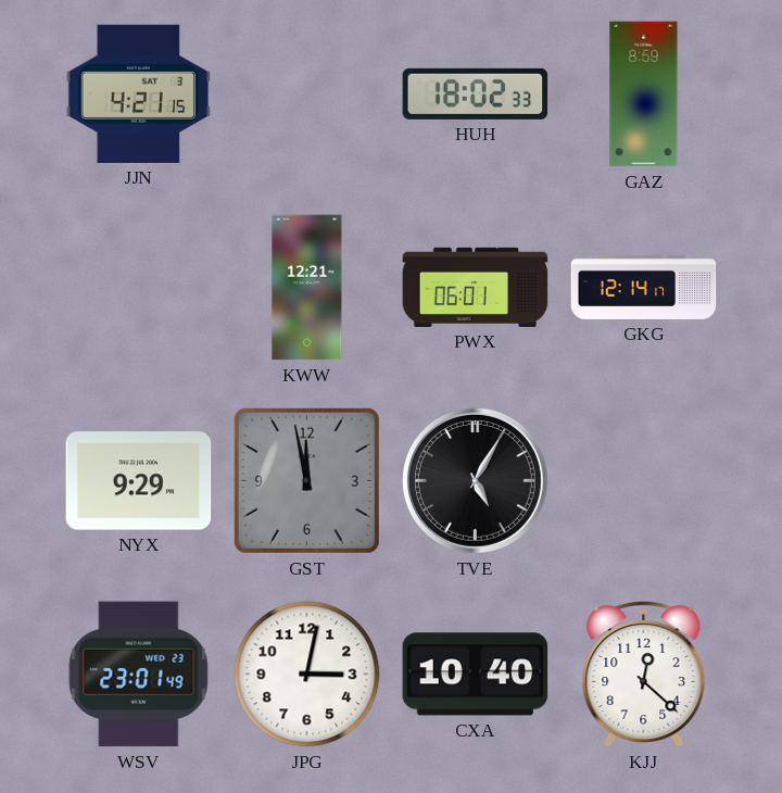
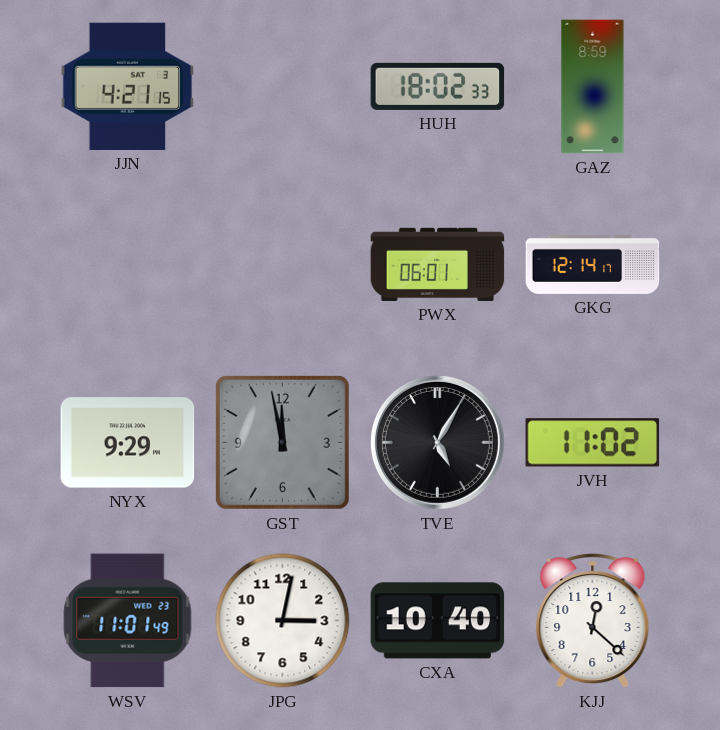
KWW: 12:21 -> none
JVH: none -> 11:02
WSV: 23:01 -> 11:01
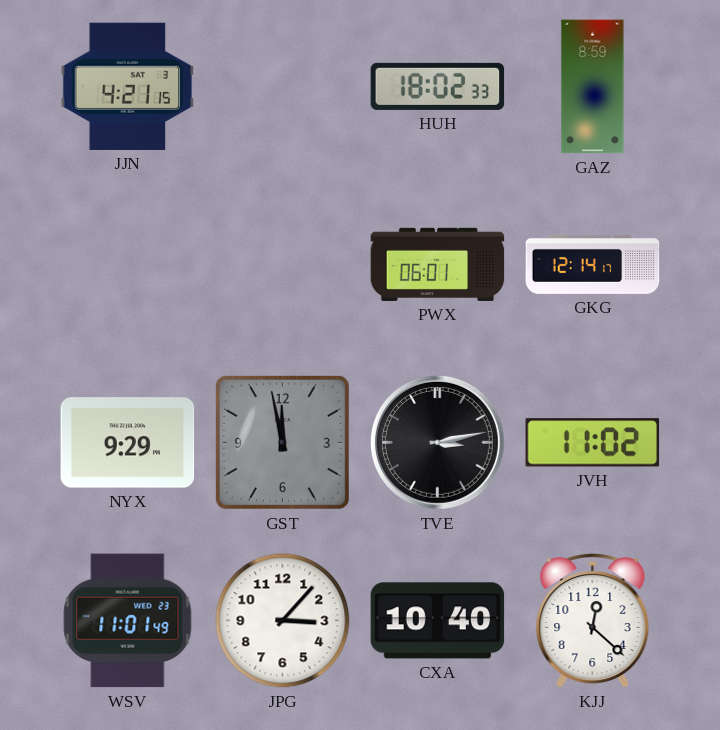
TVE: 5:05 -> 3:13
JPG: 3:02 -> 3:07
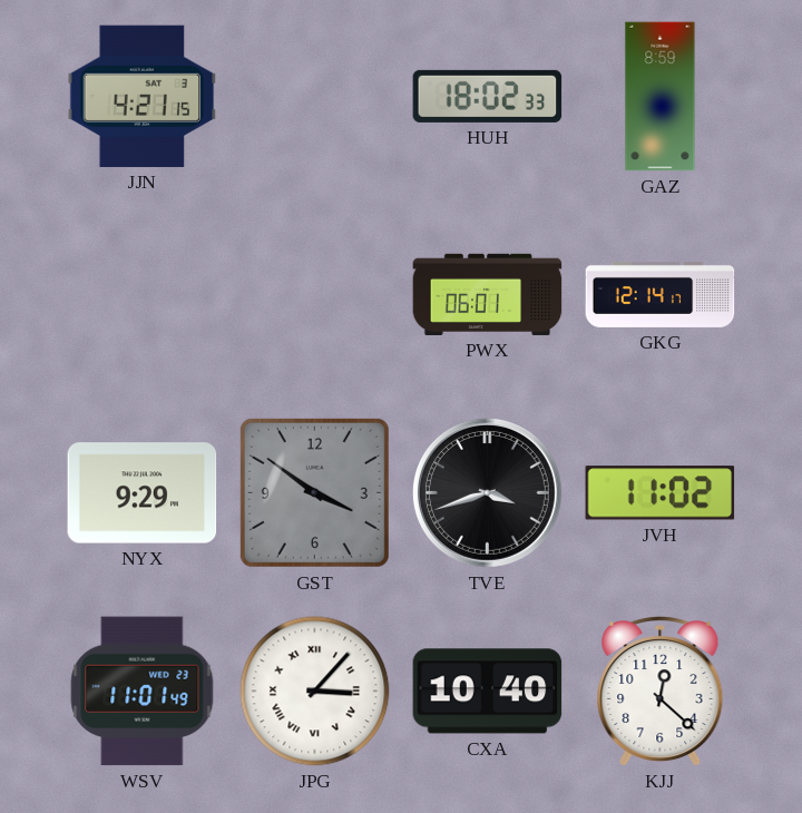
GST: 11:58 -> 3:51
TVE: 3:13 -> 3:42
JPG numerals: Arabic -> Roman
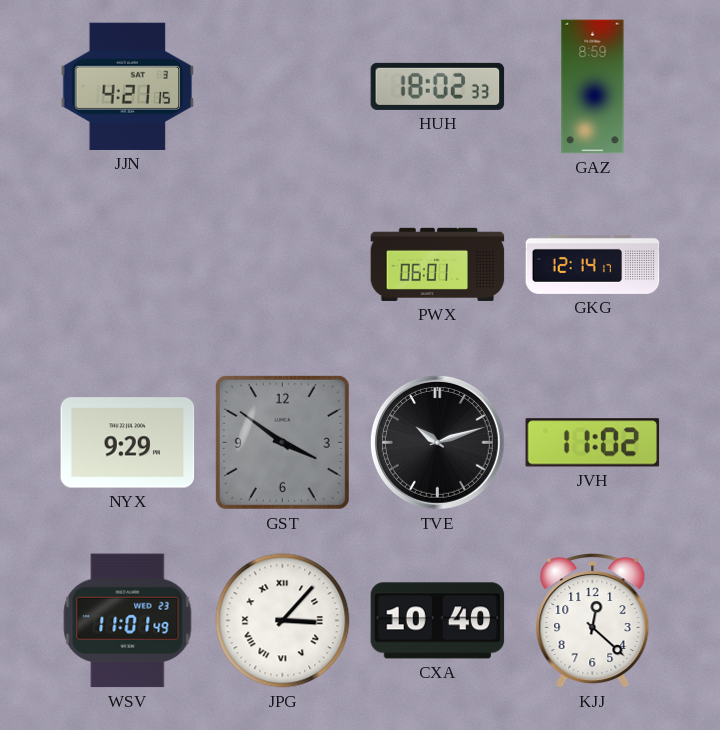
TVE: 3:42 -> 10:12
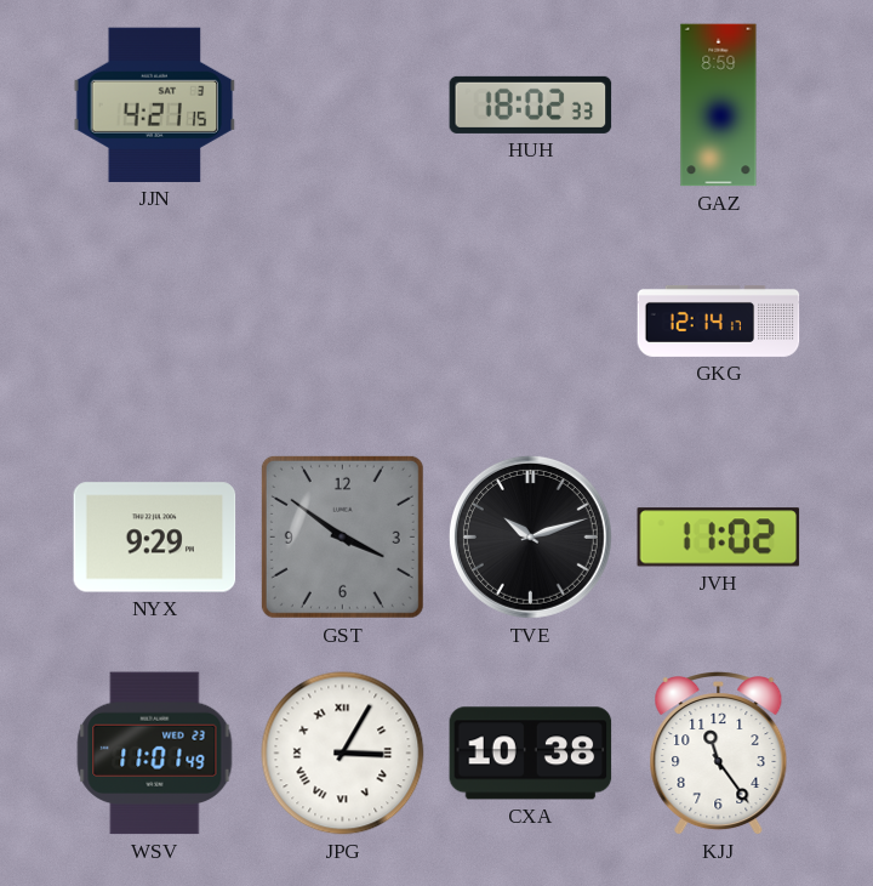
PWX: 06:01 -> none
JPG: 3:07 -> 3:05
CXA: 10:40 -> 10:38
KJJ: 12:22 -> 11:24
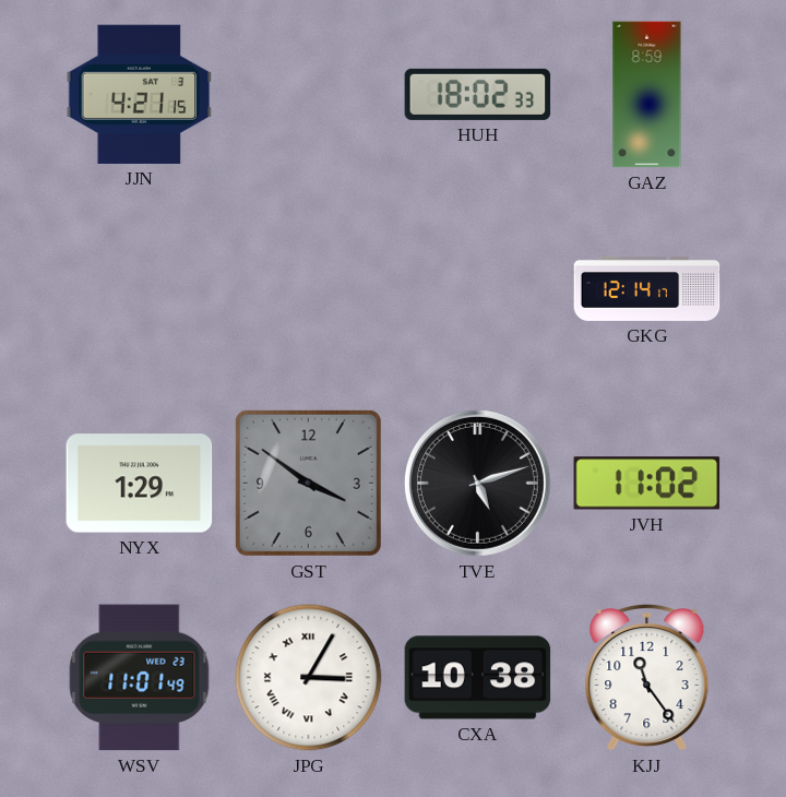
NYX: 9:29 -> 1:29
TVE: 10:12 -> 5:12
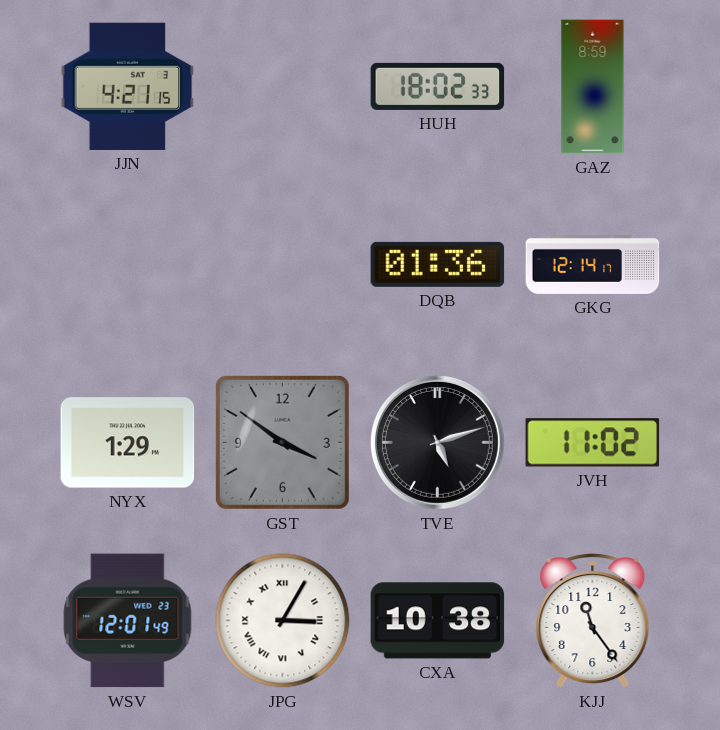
DQB: none -> 01:36
WSV: 11:01 -> 12:01
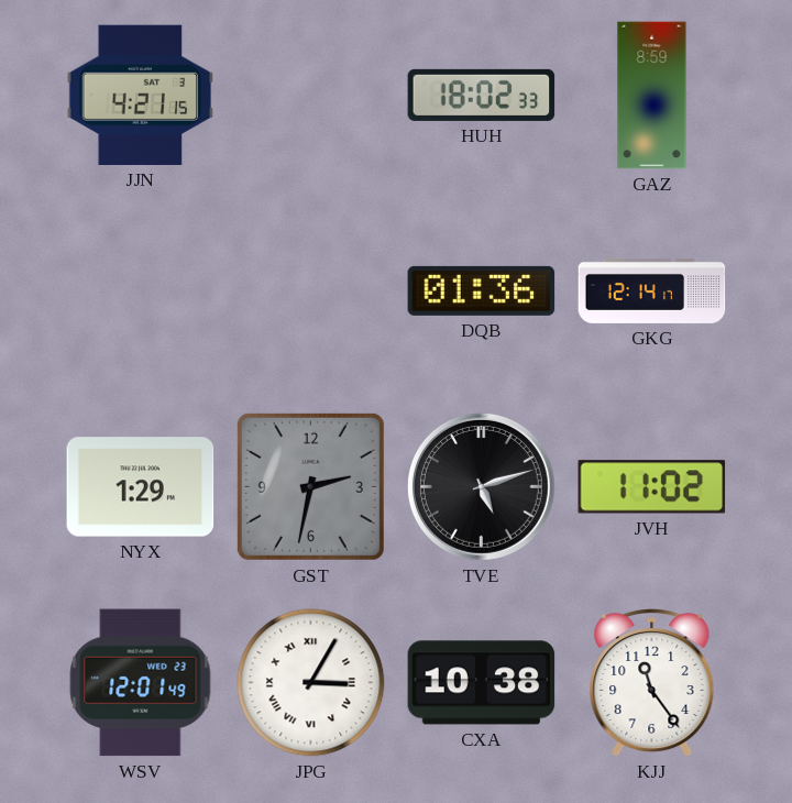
GST: 3:51 -> 2:32
